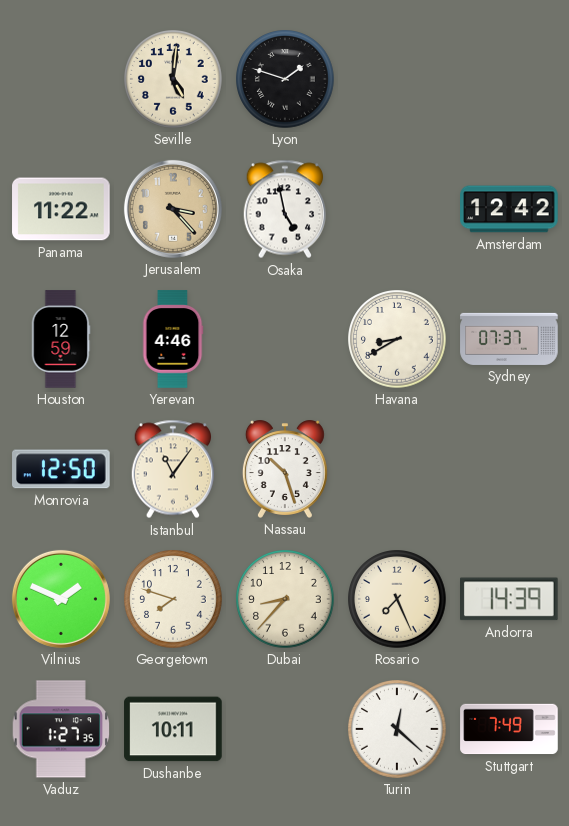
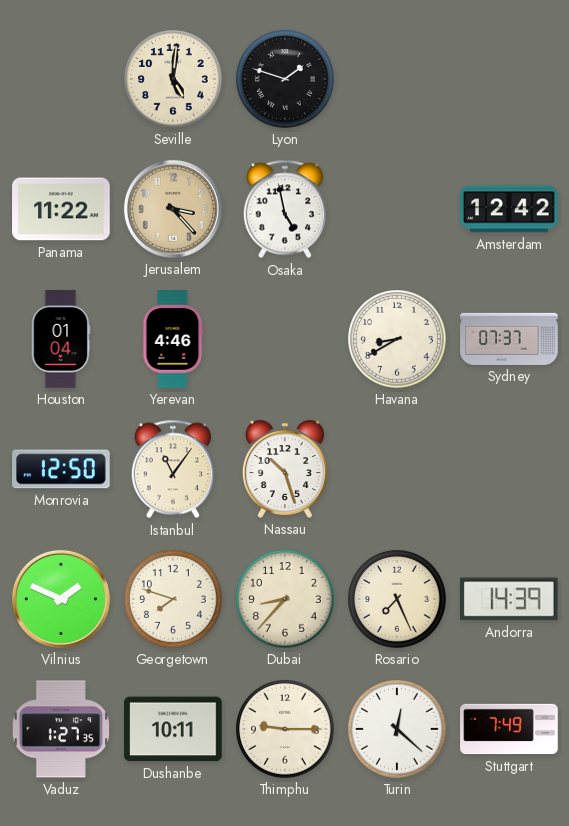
Houston: 12:59 -> 01:04
Thimphu: none -> 9:15
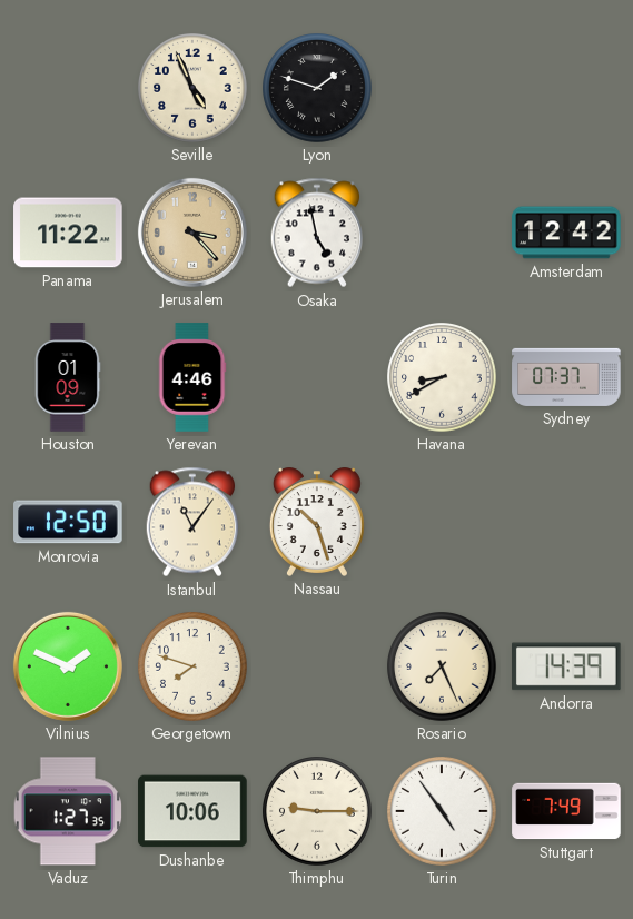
Seville: 5:01 -> 4:56
Houston: 01:04 -> 01:09
Dubai: 8:37 -> none
Dushanbe: 10:11 -> 10:06
Turin: 12:22 -> 4:54
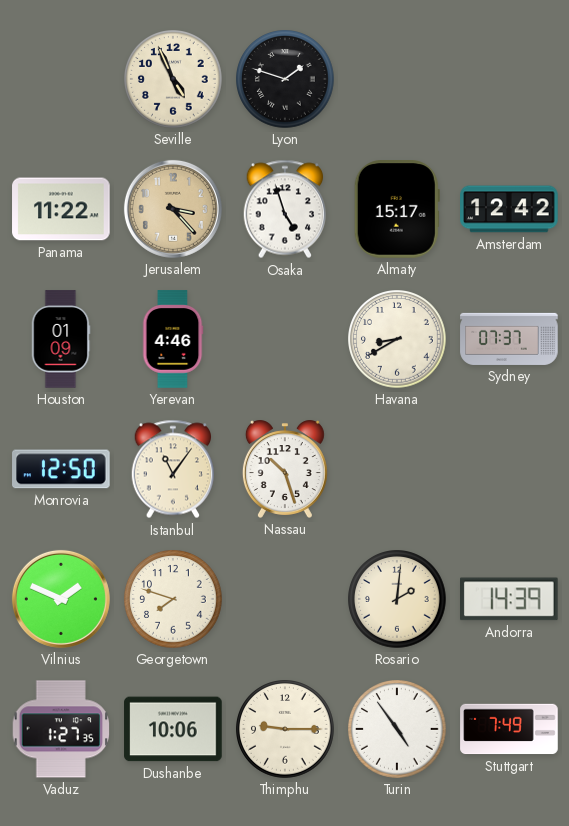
Osaka: 4:58 -> 4:57
Almaty: none -> 15:17
Rosario: 7:26 -> 2:01
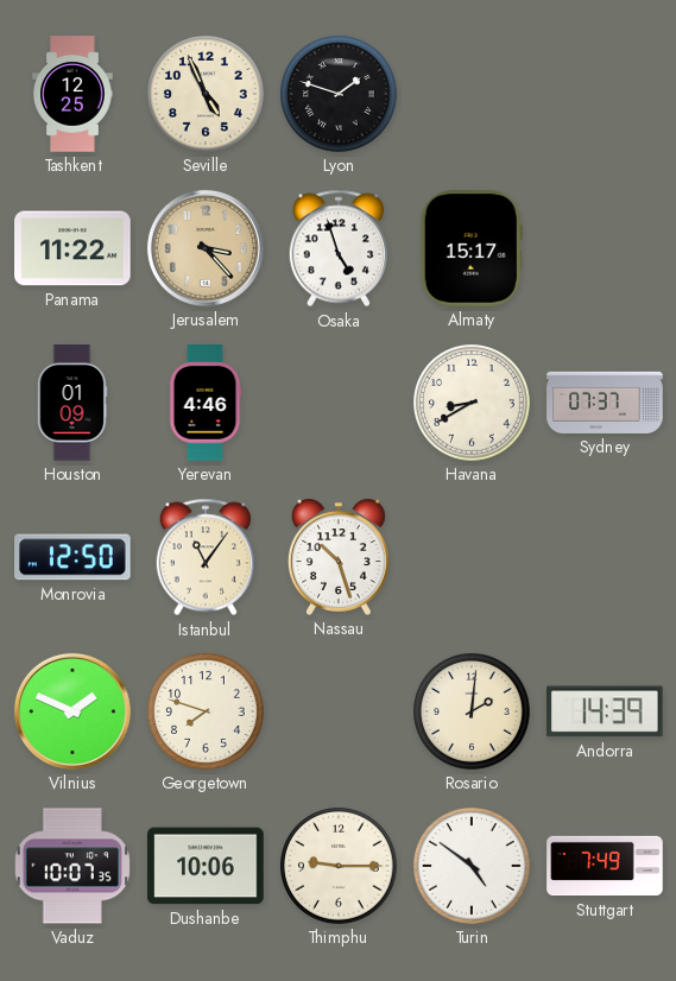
Tashkent: none -> 12:25
Amsterdam: 12:42 -> none
Vaduz: 1:27 -> 10:07
Turin: 4:54 -> 4:51
